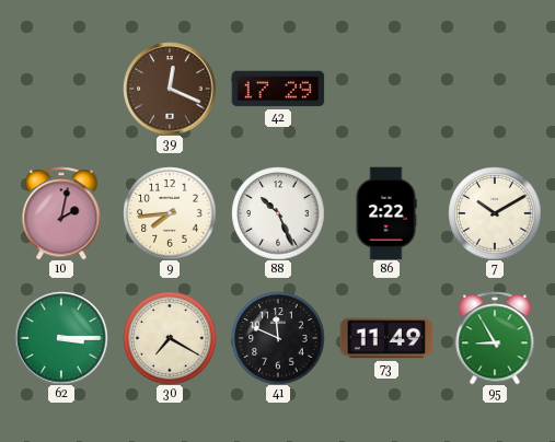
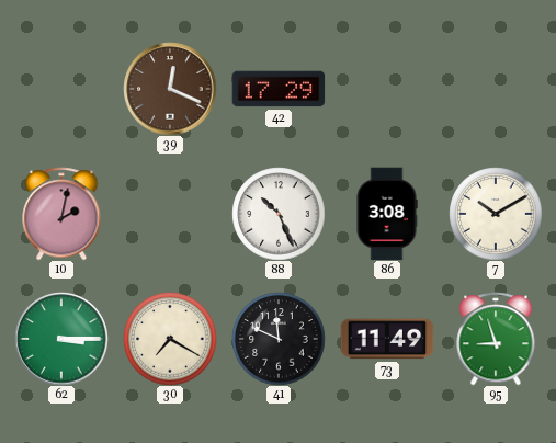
9: 7:44 -> none
86: 2:22 -> 3:08
95: 8:55 -> 8:57
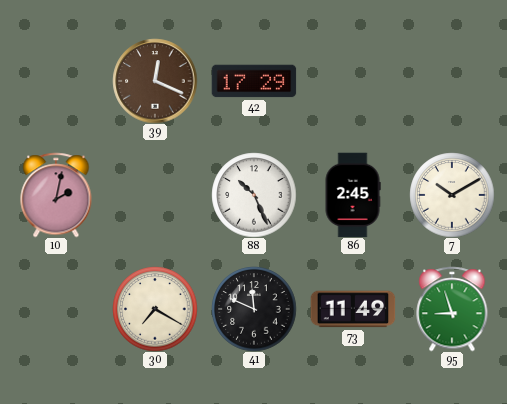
86: 3:08 -> 2:45
62: 3:15 -> none
